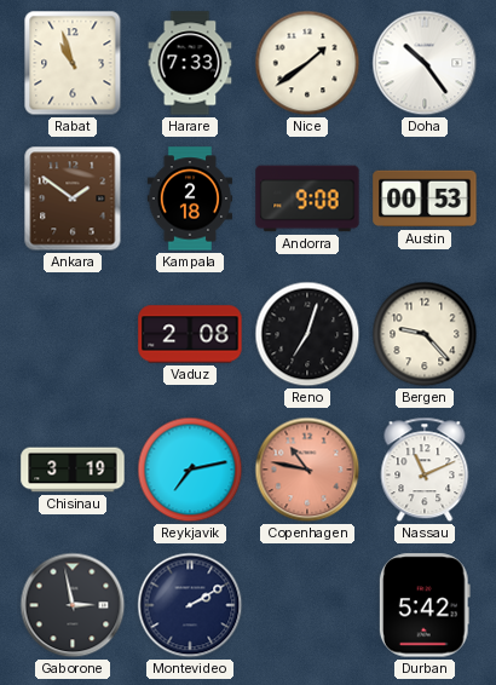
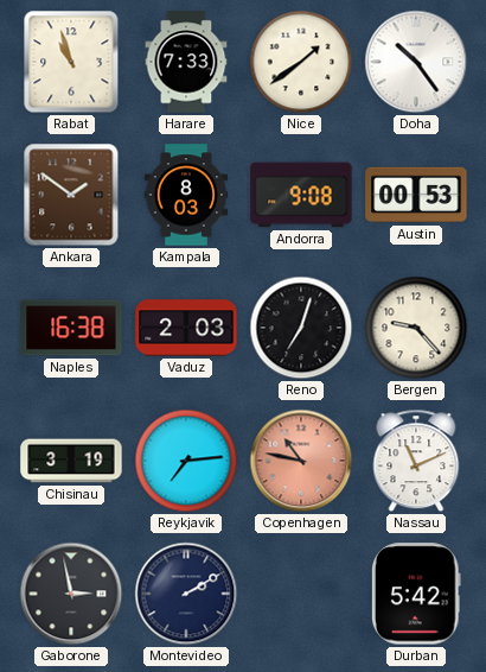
Kampala: 2:18 -> 8:03
Naples: none -> 16:38
Vaduz: 2:08 -> 2:03
Reykjavik: 7:13 -> 7:14
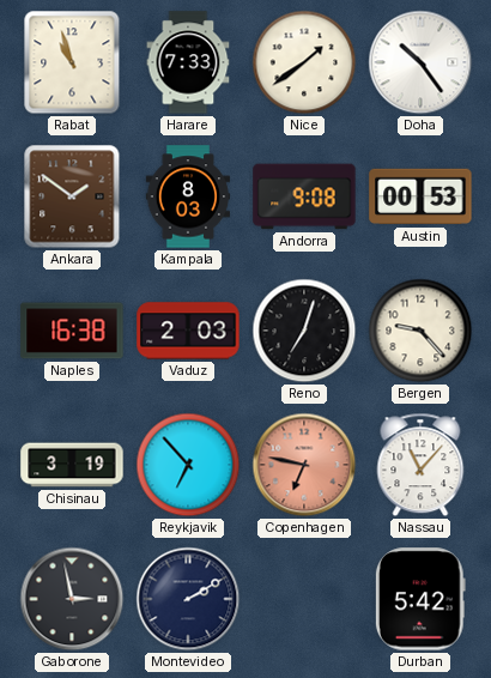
Reykjavik: 7:14 -> 6:53
Copenhagen: 10:47 -> 6:47
Nassau: 11:11 -> 11:07
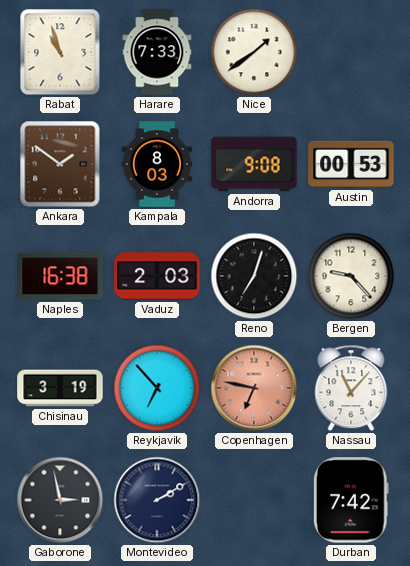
Doha: 10:24 -> none
Durban: 5:42 -> 7:42
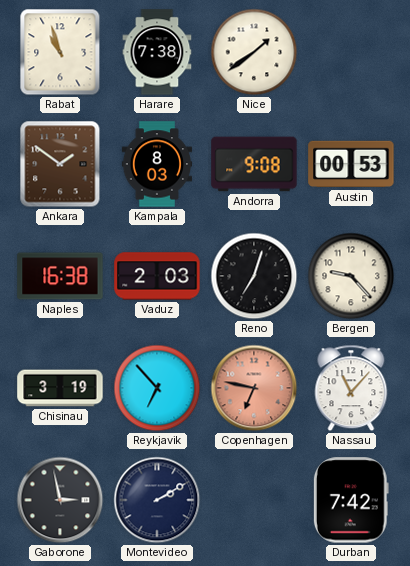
Harare: 7:33 -> 7:38
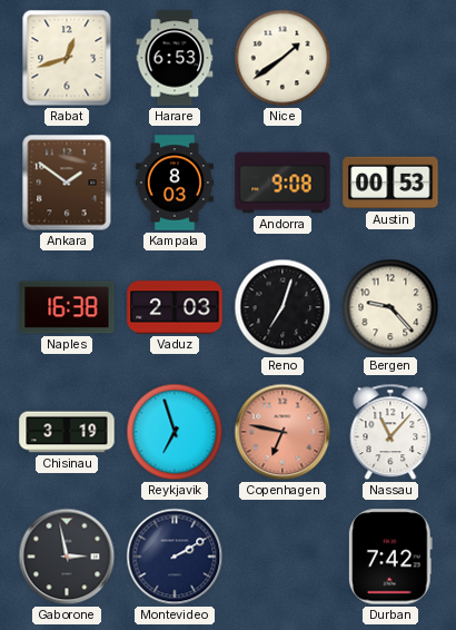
Rabat: 10:57 -> 12:42
Harare: 7:38 -> 6:53
Reykjavik: 6:53 -> 6:57
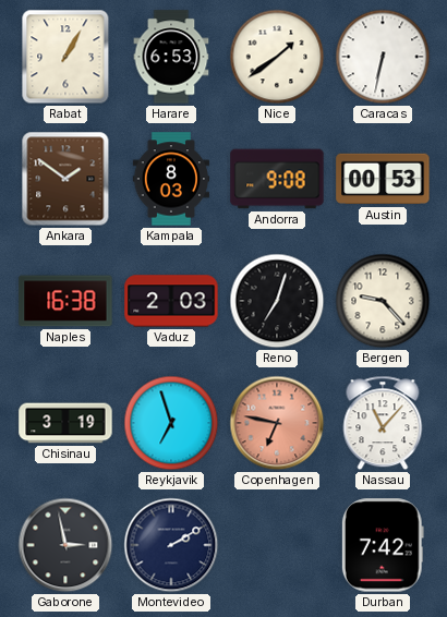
Rabat: 12:42 -> 1:05
Caracas: none -> 6:32
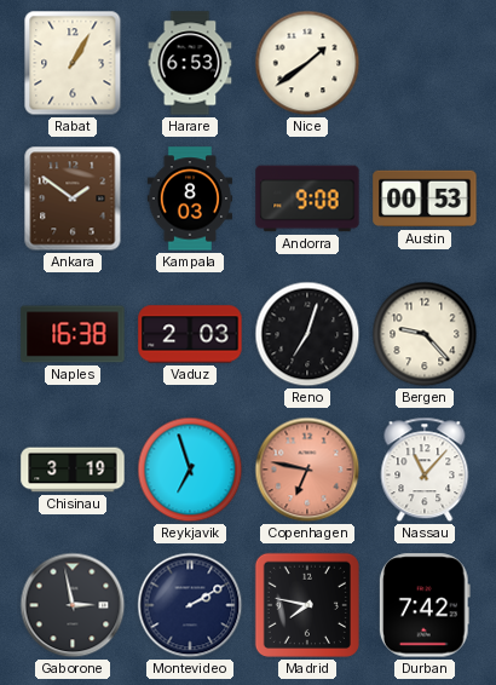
Caracas: 6:32 -> none
Madrid: none -> 7:47
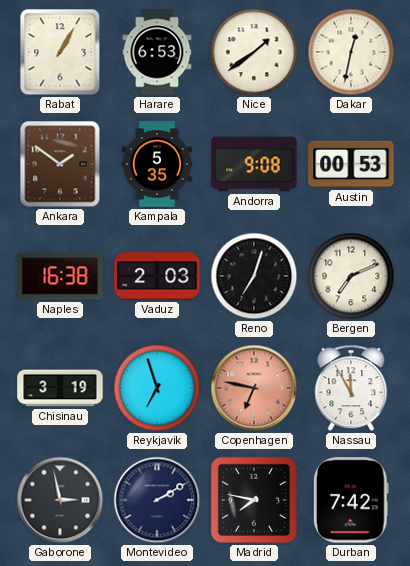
Dakar: none -> 12:32
Kampala: 8:03 -> 5:35
Bergen: 9:23 -> 7:11
Nassau: 11:07 -> 11:55
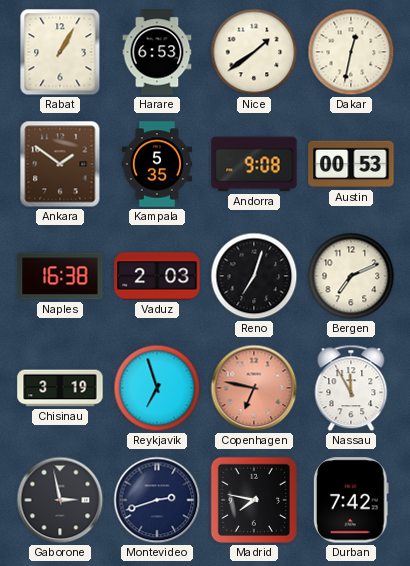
Montevideo: 2:10 -> 2:42
